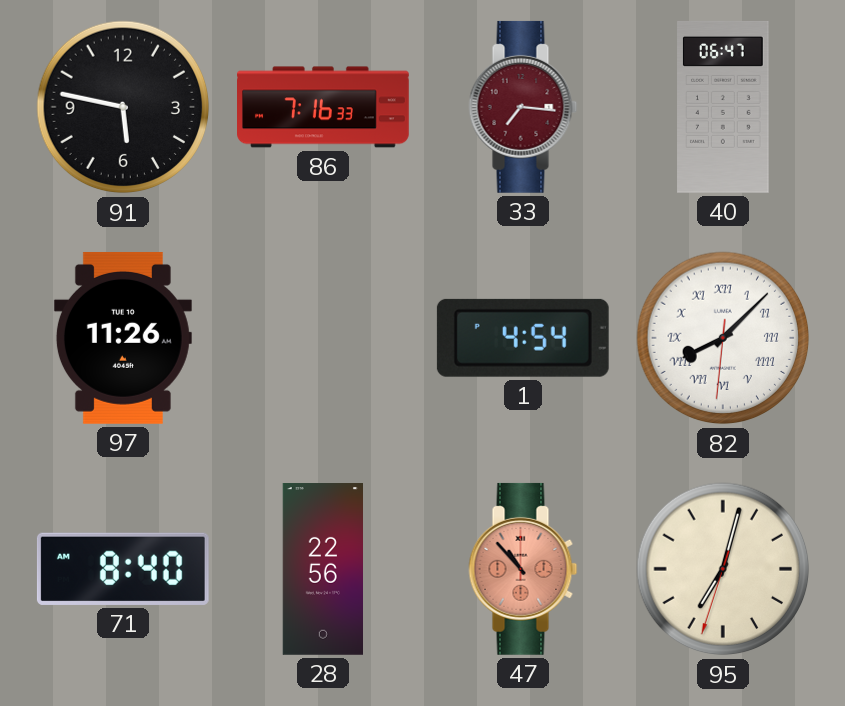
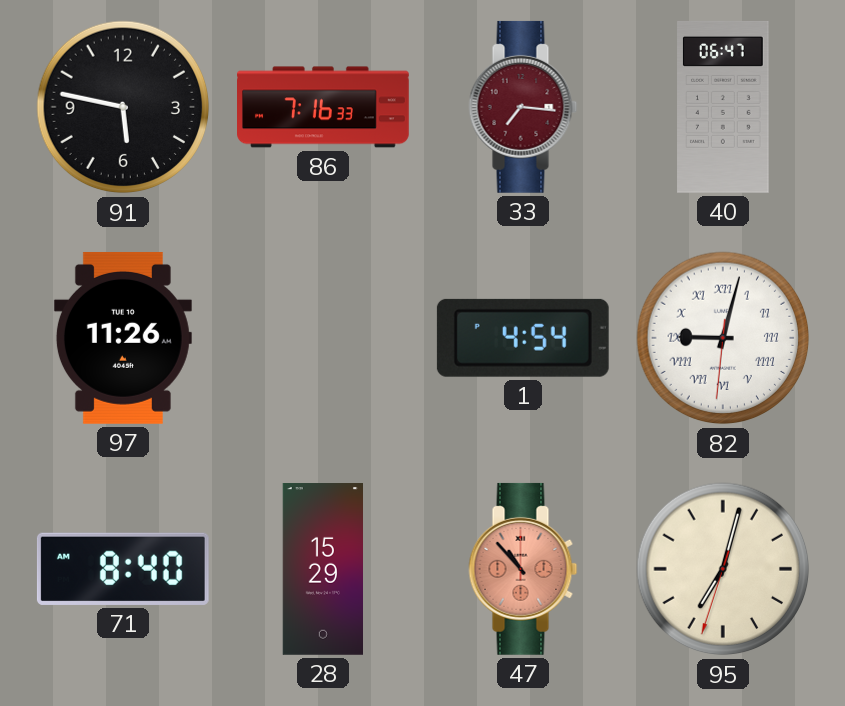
82: 8:07 -> 9:02
28: 22:56 -> 15:29
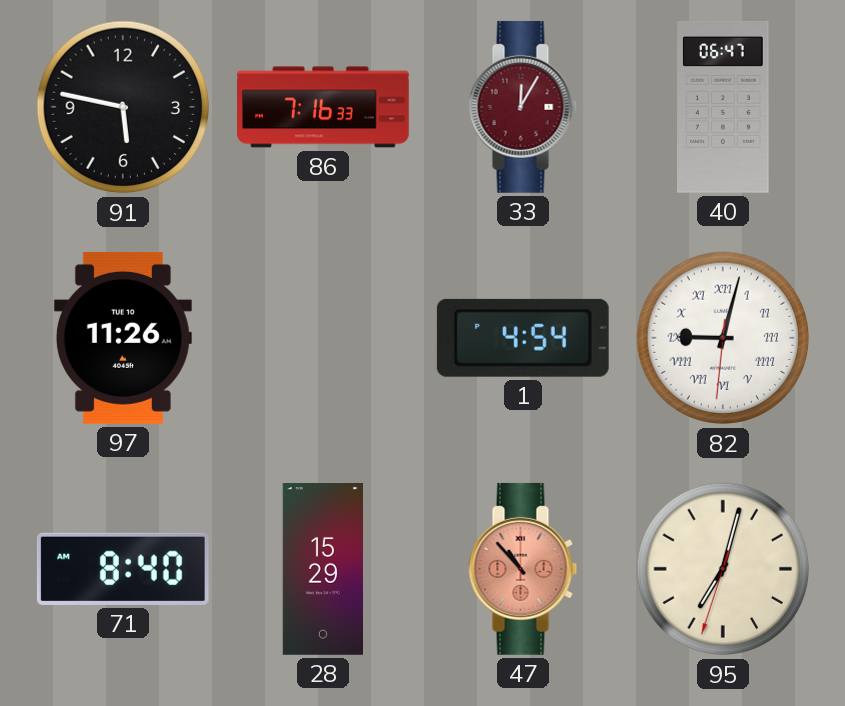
33: 7:16 -> 12:05
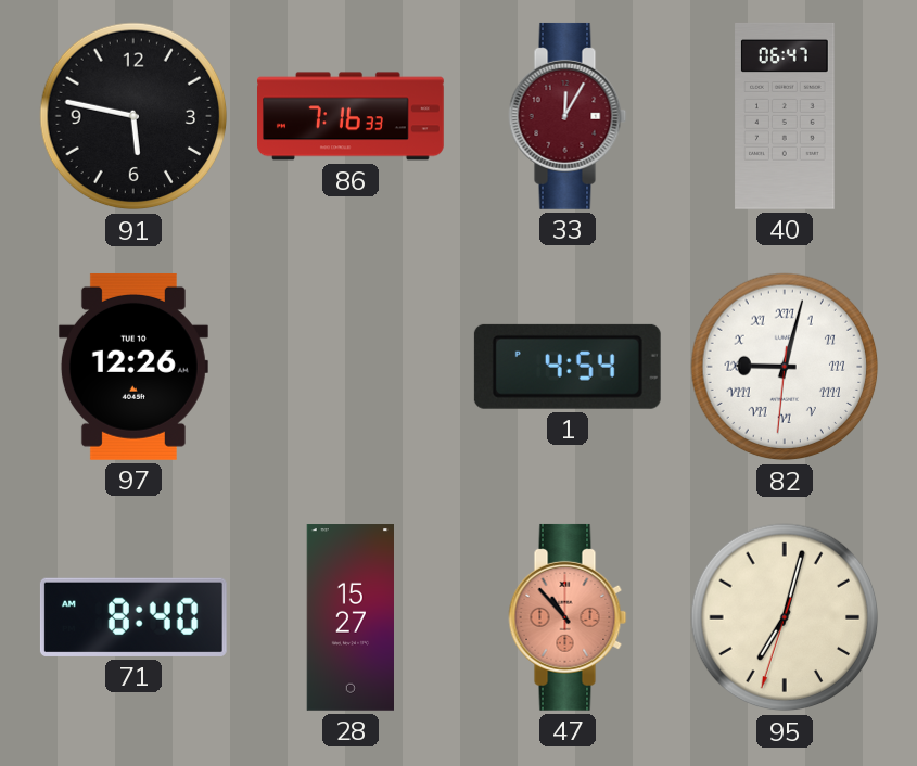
97: 11:26 -> 12:26
28: 15:29 -> 15:27
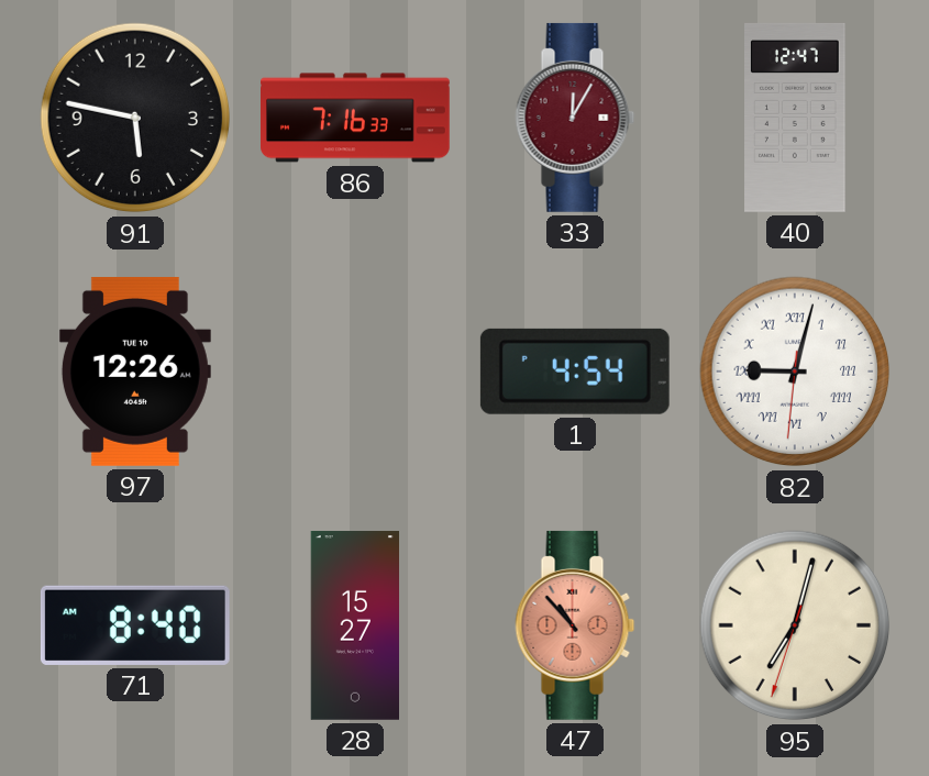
40: 06:47 -> 12:47
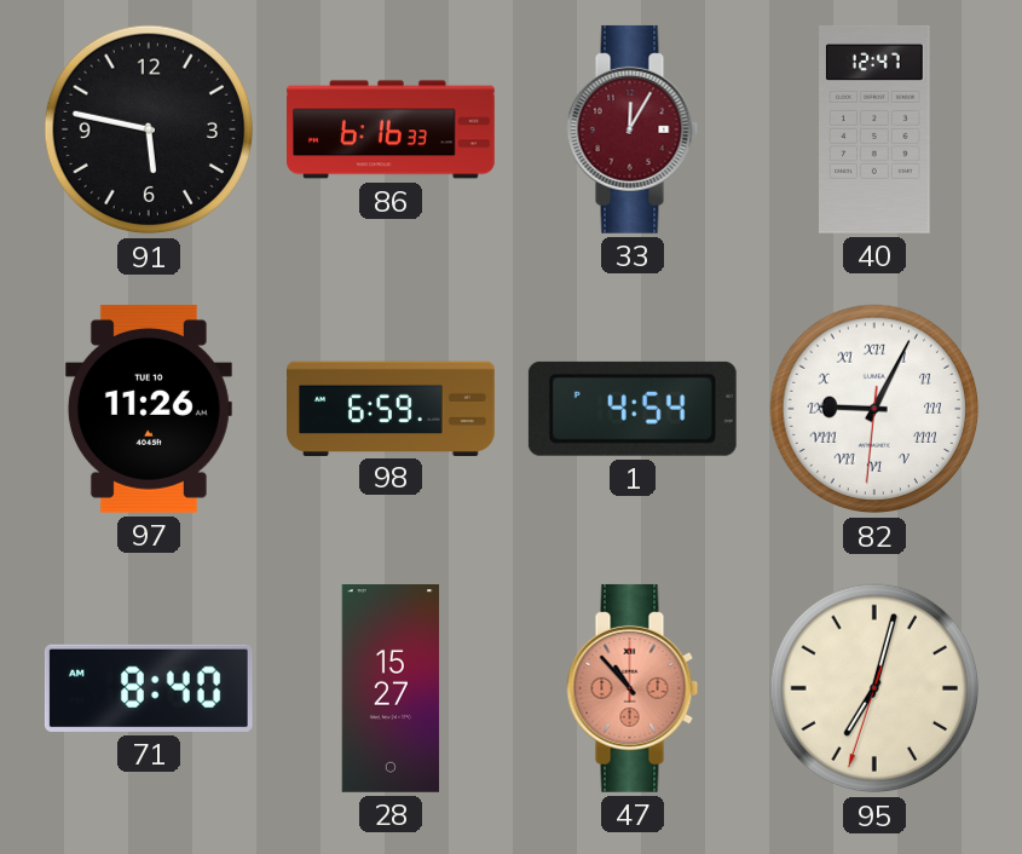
86: 7:16 -> 6:16
97: 12:26 -> 11:26
98: none -> 6:59
82: 9:02 -> 9:04
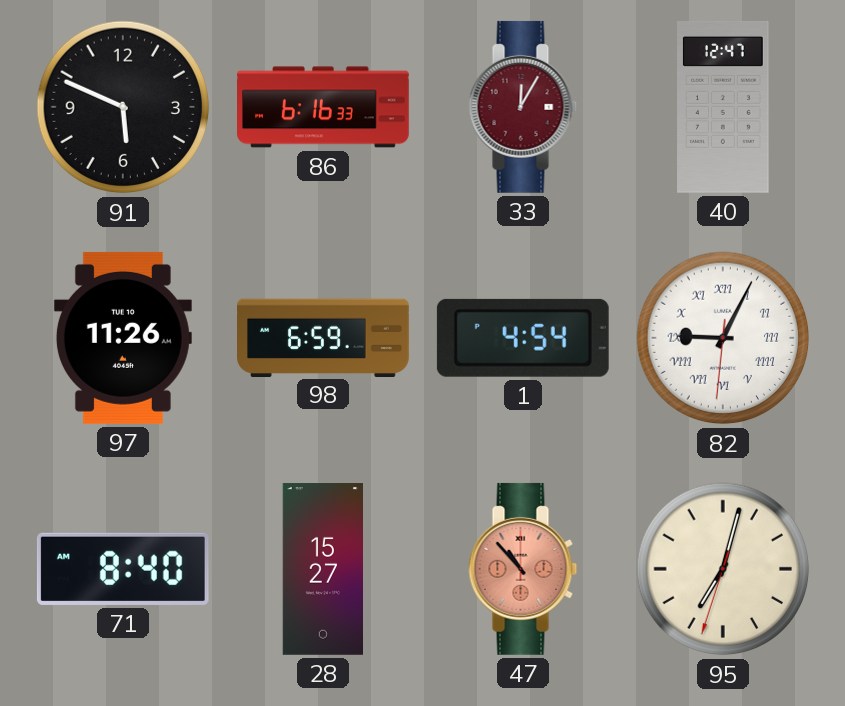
91: 5:47 -> 5:49
